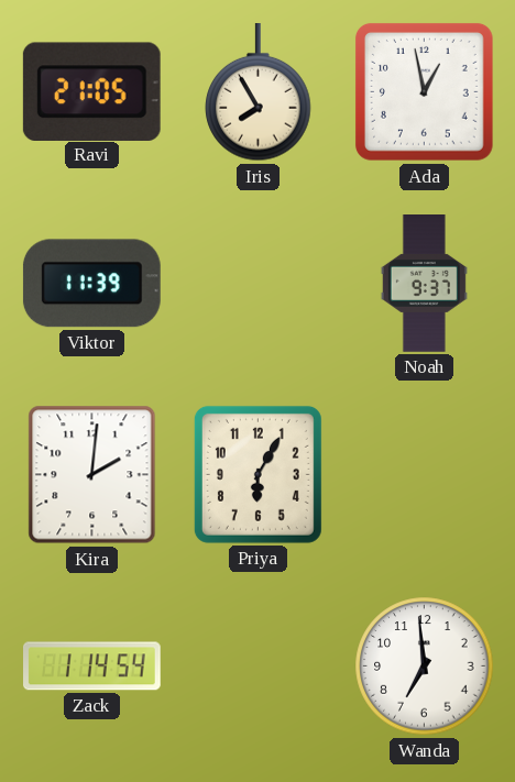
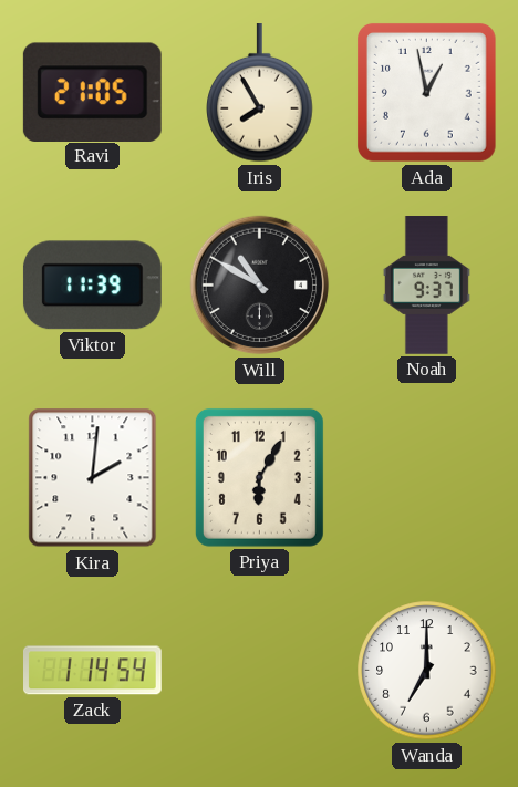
Will: none -> 10:50
Wanda: 6:59 -> 7:00
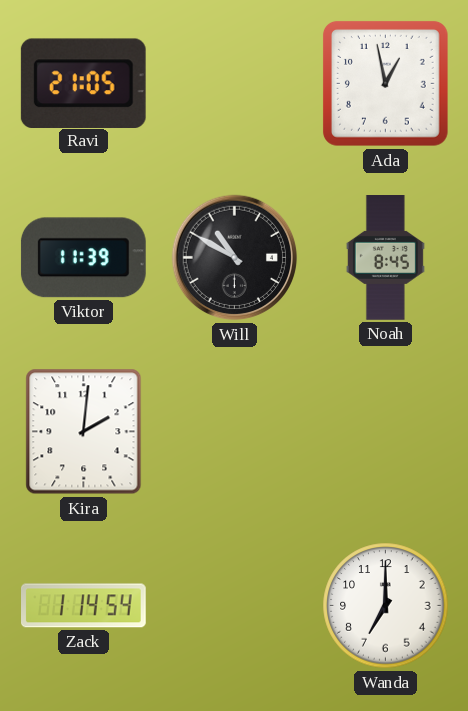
Iris: 7:55 -> none
Noah: 9:37 -> 8:45
Priya: 6:05 -> none
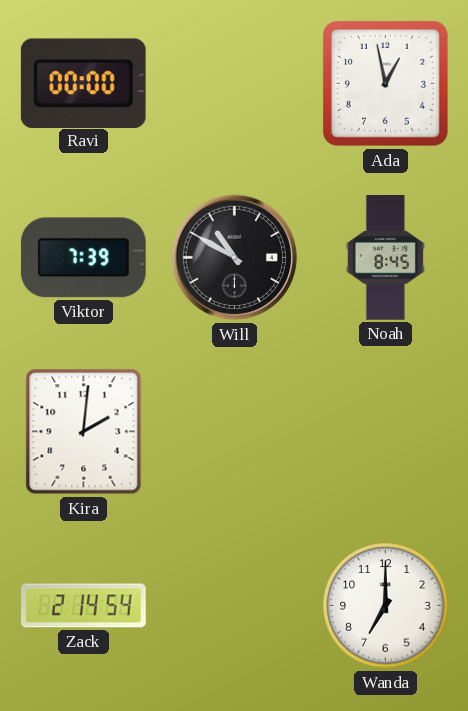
Ravi: 21:05 -> 00:00
Viktor: 11:39 -> 7:39
Zack: 1:14 -> 2:14
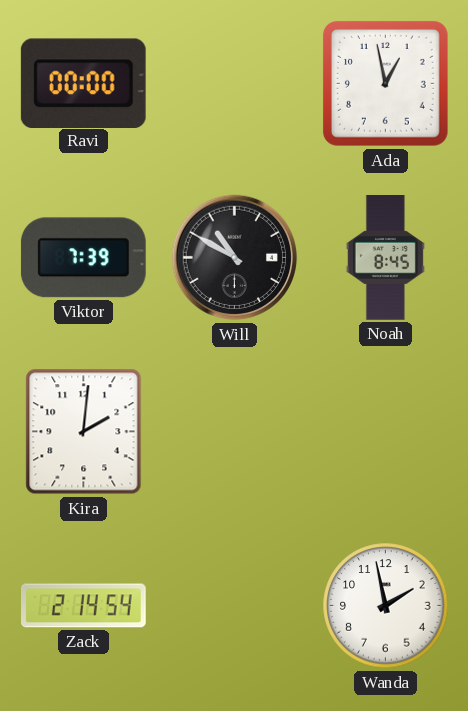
Wanda: 7:00 -> 1:58
